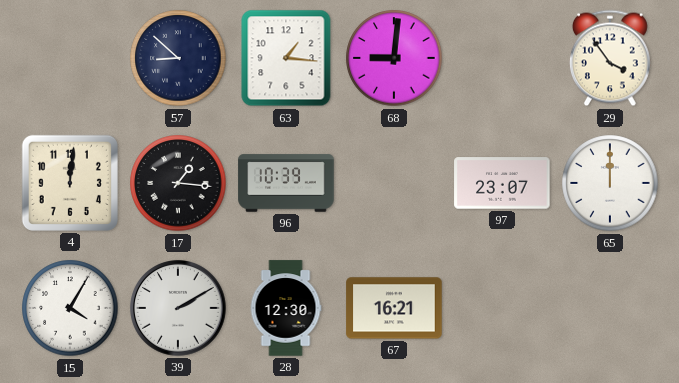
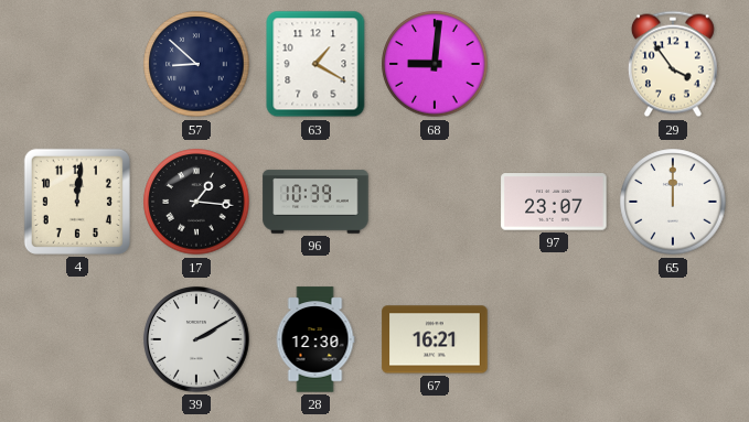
63: 1:16 -> 1:20
15: 4:05 -> none
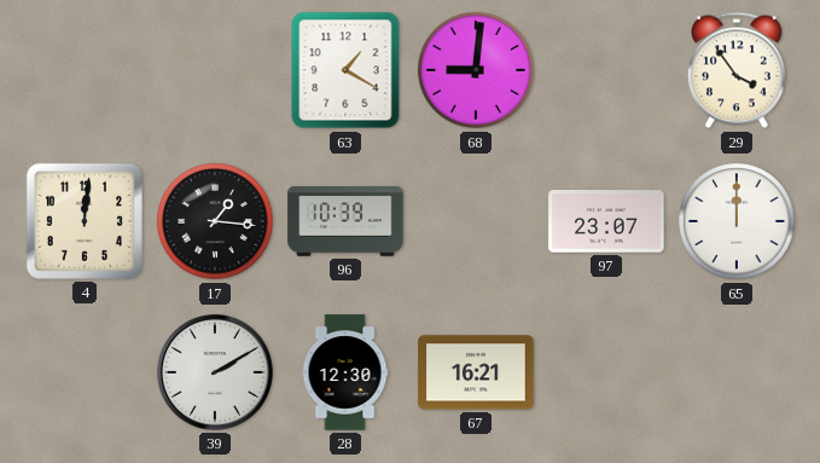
57: 8:52 -> none
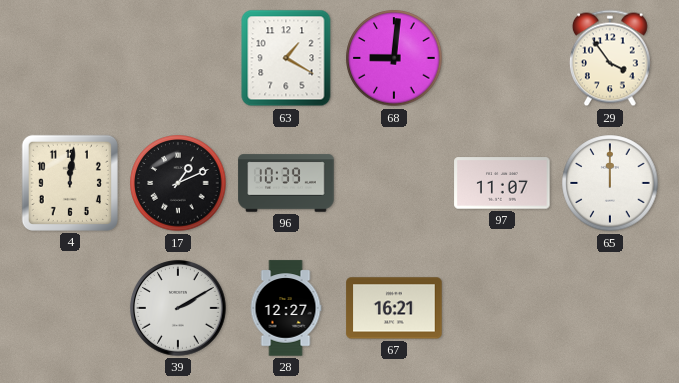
17: 1:16 -> 1:11
97: 23:07 -> 11:07
28: 12:30 -> 12:27
